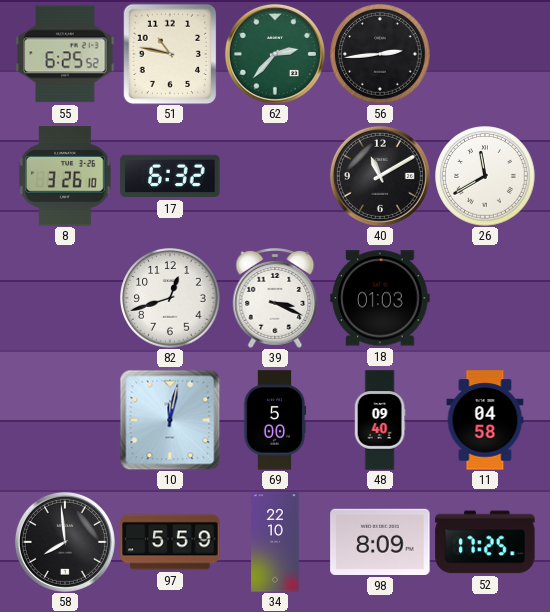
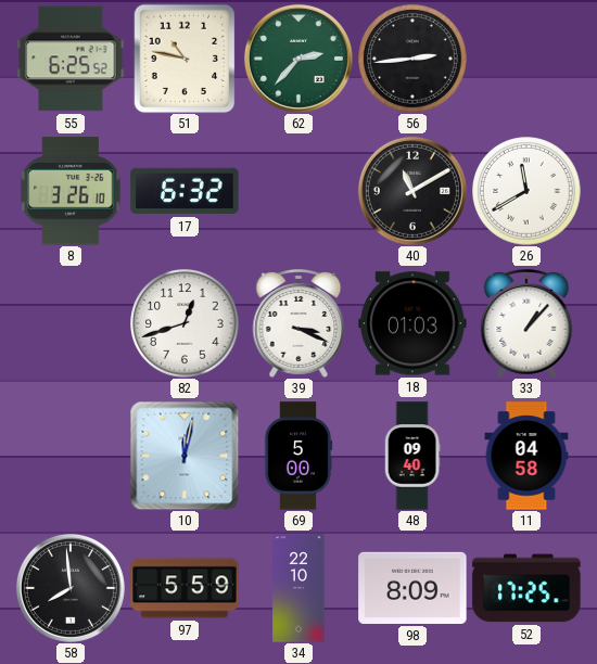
33: none -> 1:07
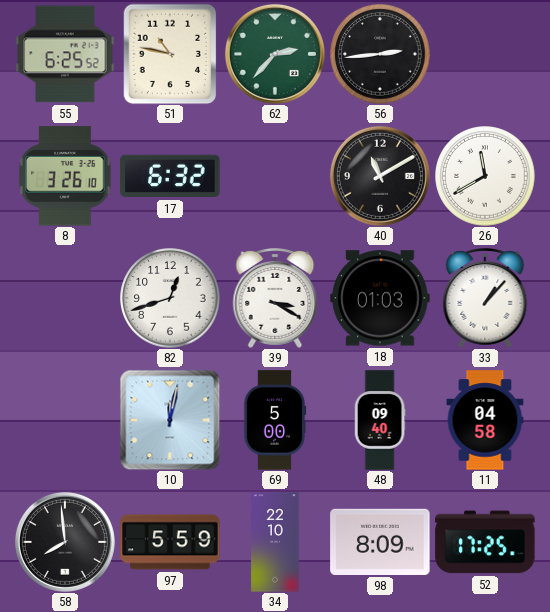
39: 3:19 -> 3:20
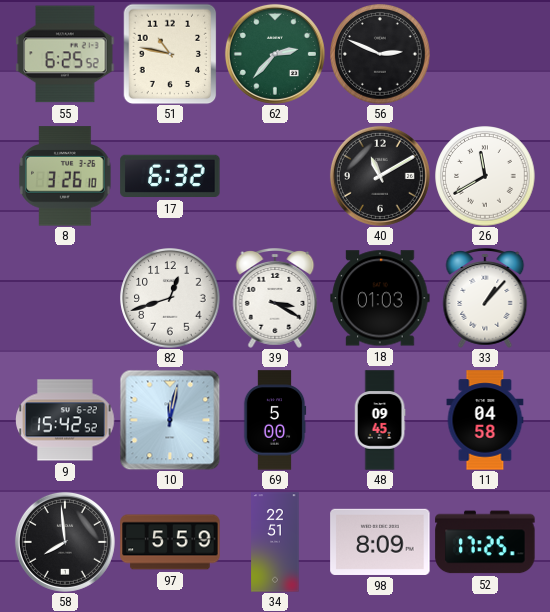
56: 2:44 -> 2:49
9: none -> 15:42
48: 09:40 -> 09:45
34: 22:10 -> 22:51
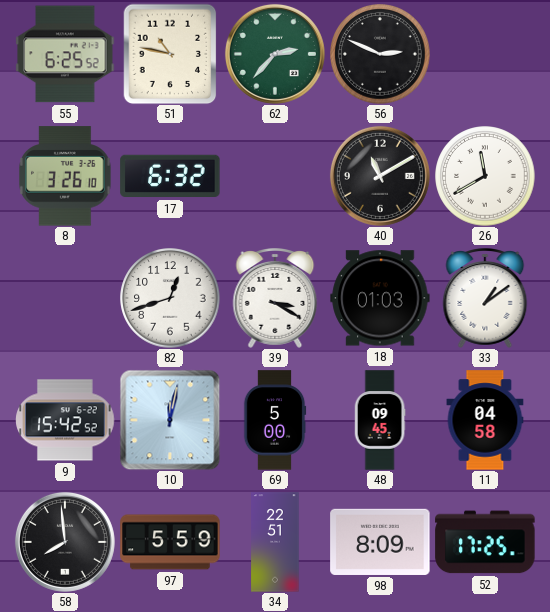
33: 1:07 -> 1:09
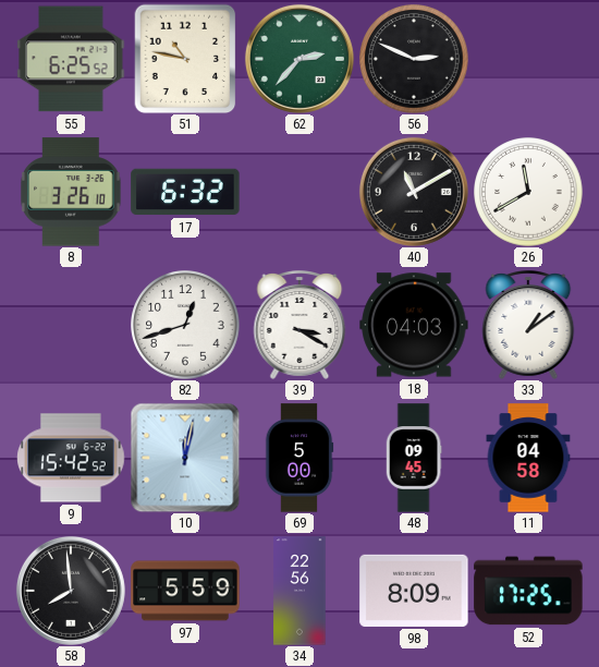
18: 01:03 -> 04:03
34: 22:51 -> 22:56
